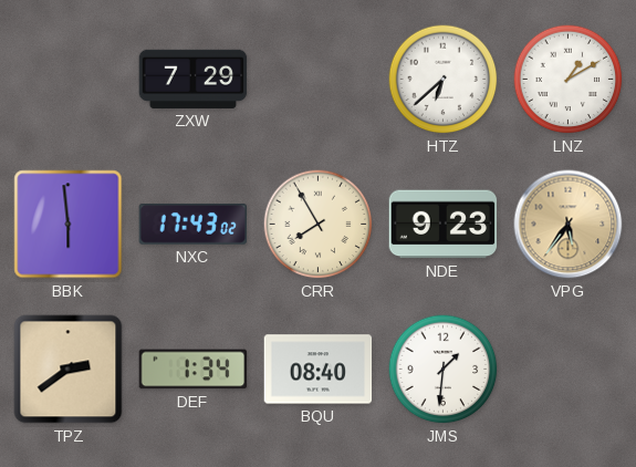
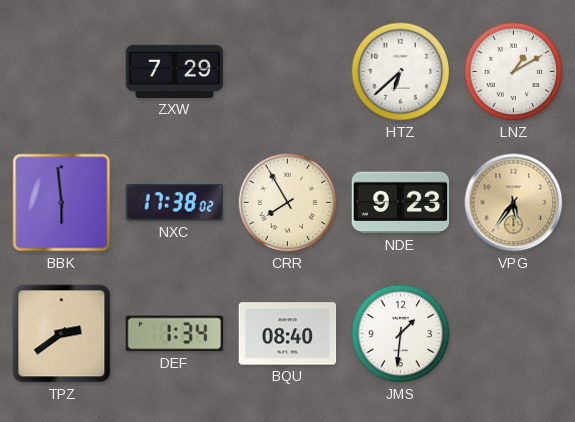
NXC: 17:43 -> 17:38
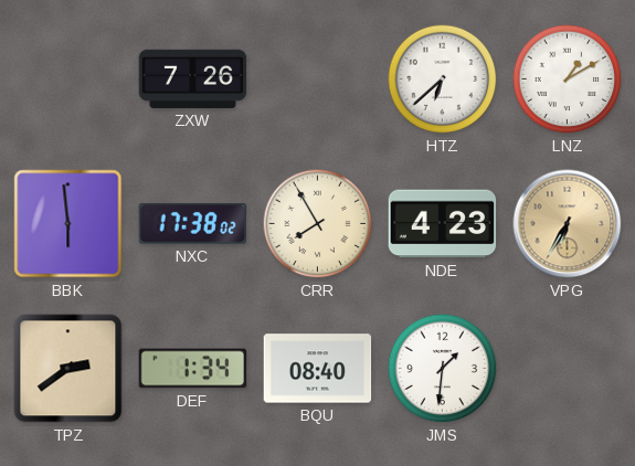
ZXW: 7:29 -> 7:26
NDE: 9:23 -> 4:23
VPG: 5:36 -> 6:35
